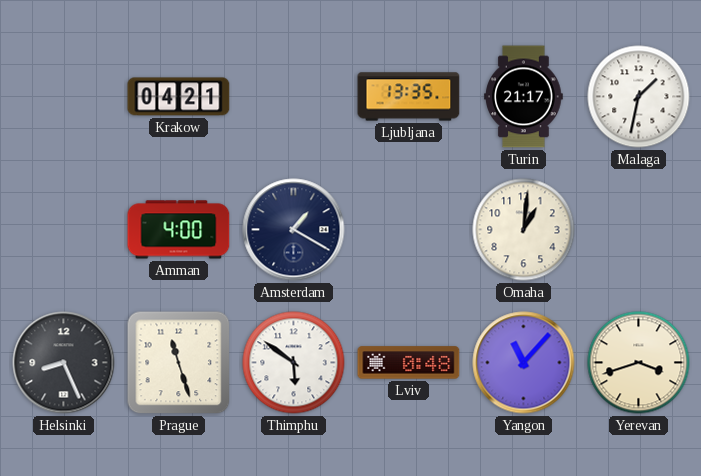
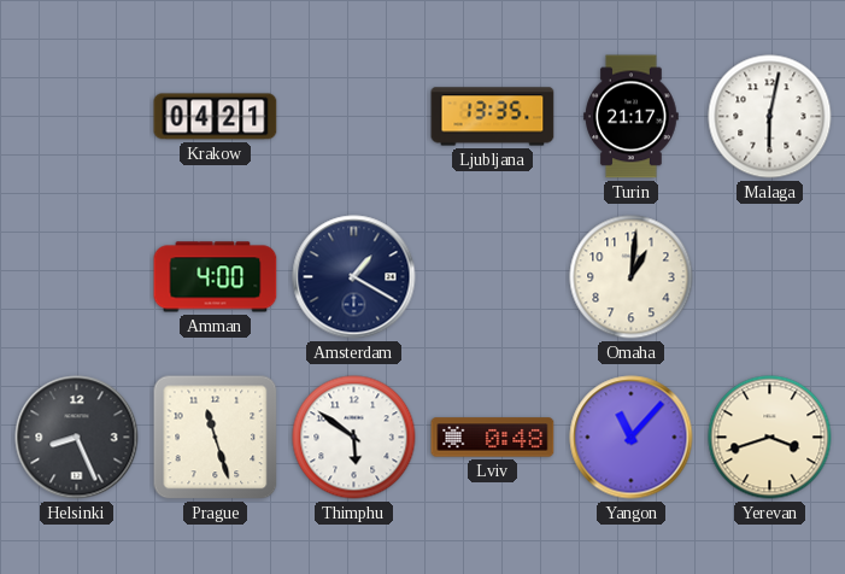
Malaga: 1:32 -> 6:02
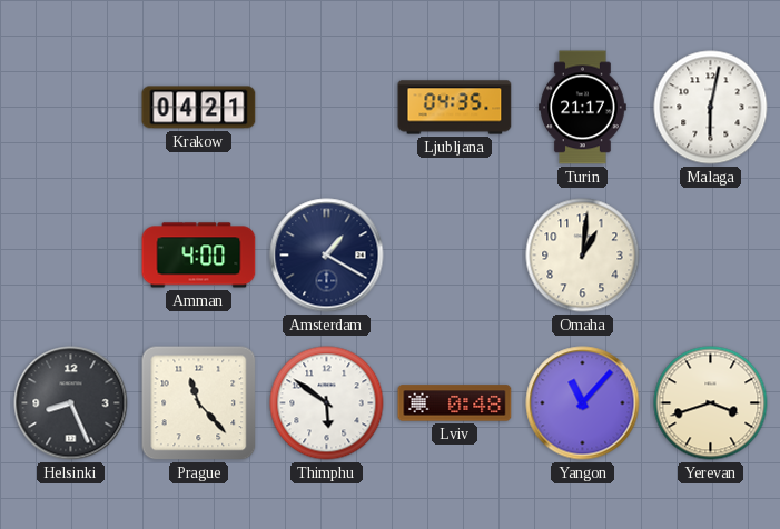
Ljubljana: 13:35 -> 04:35
Prague: 11:27 -> 11:23
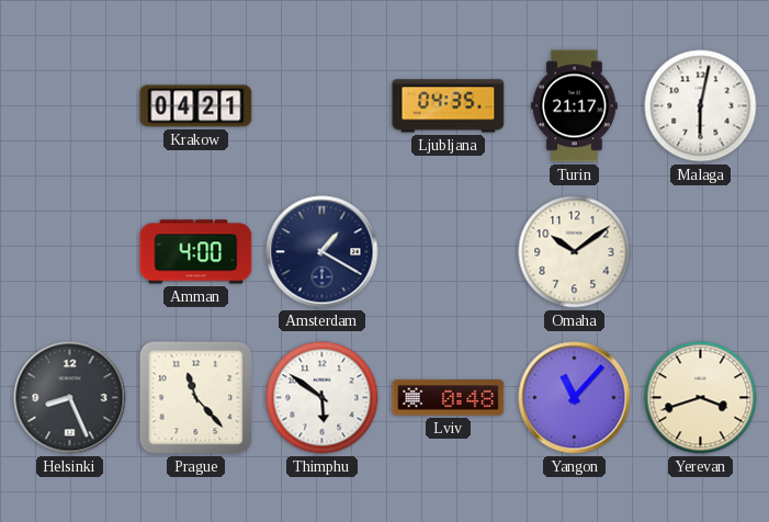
Omaha: 1:01 -> 10:09
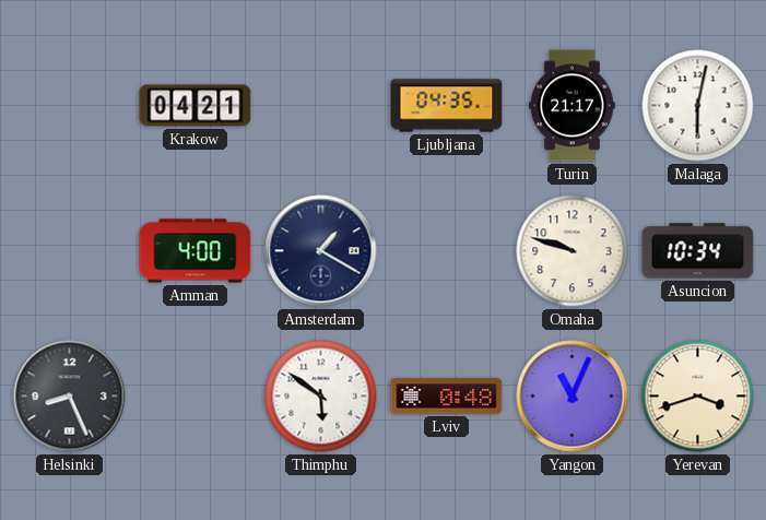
Omaha: 10:09 -> 9:48
Asuncion: none -> 10:34
Prague: 11:23 -> none
Yangon: 11:07 -> 11:04
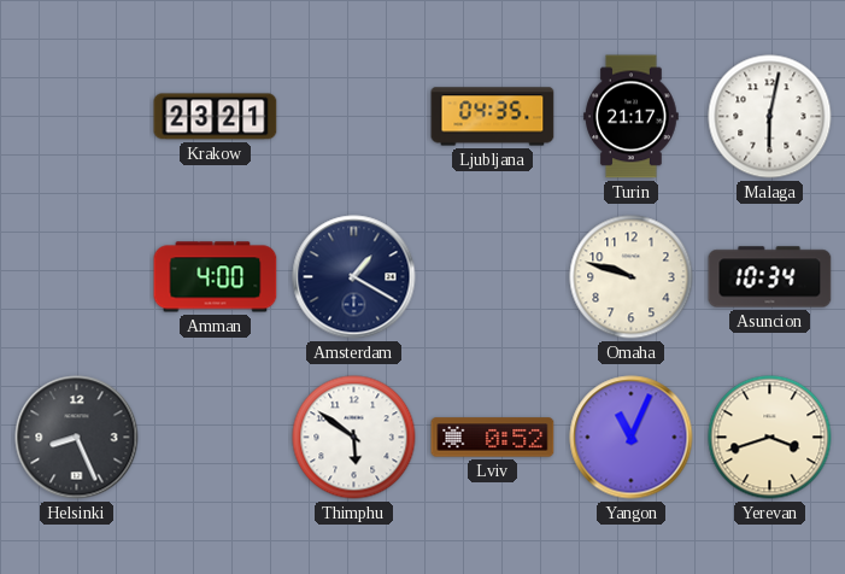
Krakow: 04:21 -> 23:21
Lviv: 0:48 -> 0:52
